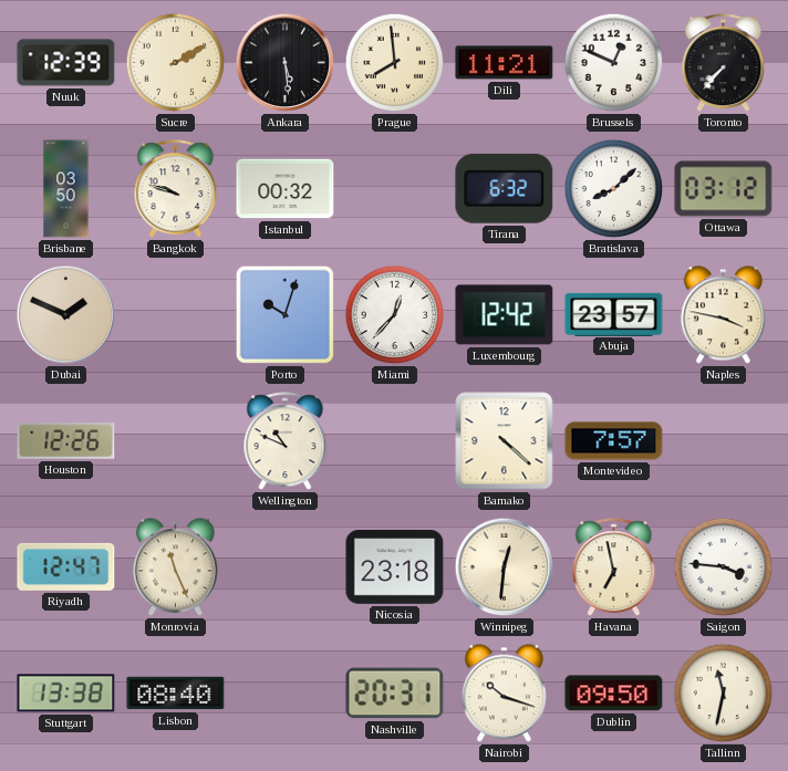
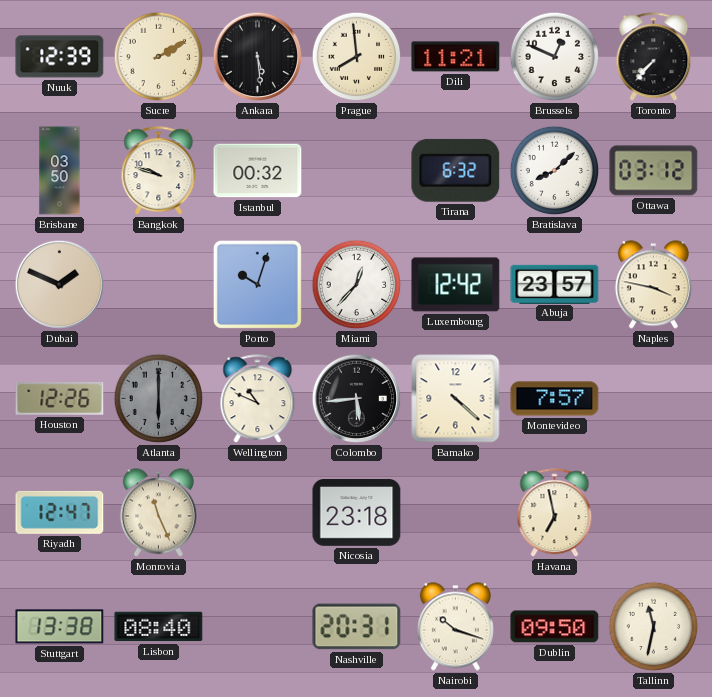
Atlanta: none -> 6:00
Colombo: none -> 5:44
Winnipeg: 12:31 -> none
Saigon: 3:46 -> none
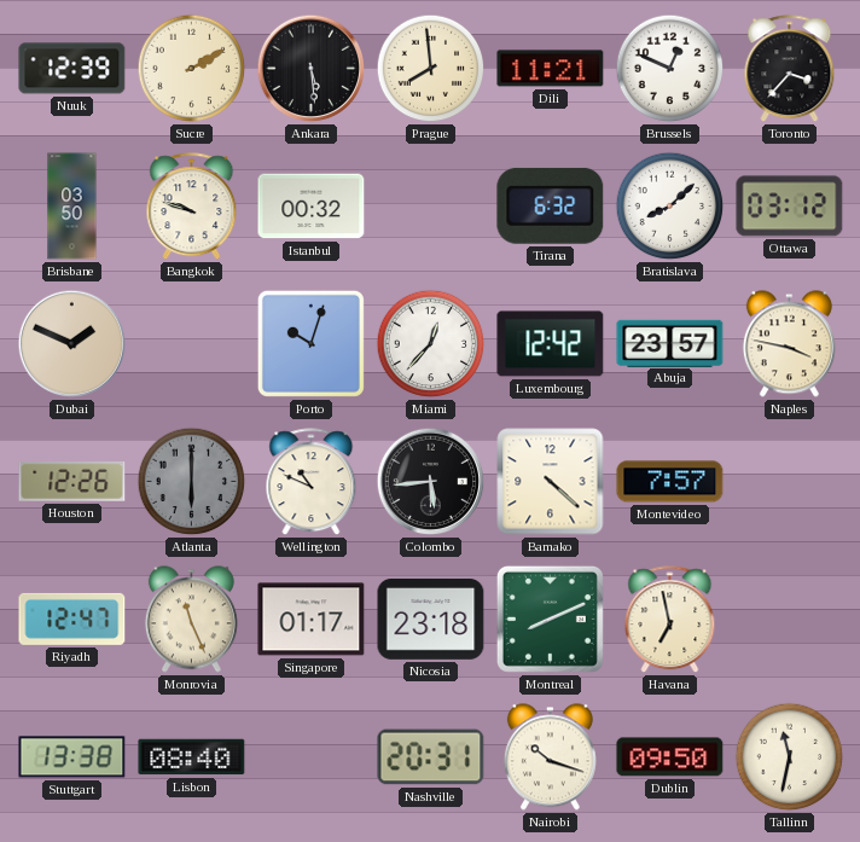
Toronto: 7:37 -> 3:37
Singapore: none -> 01:17
Montreal: none -> 8:11
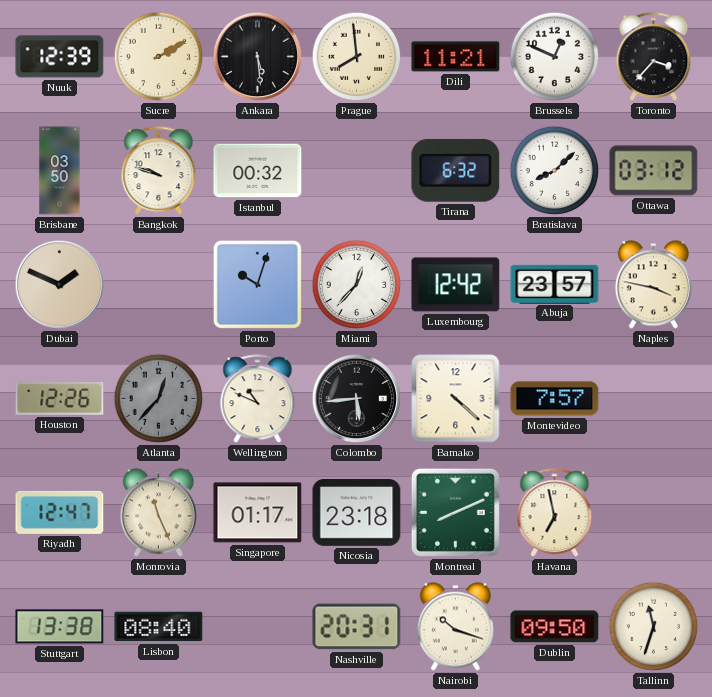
Atlanta: 6:00 -> 12:37
Tallinn: 11:32 -> 11:33
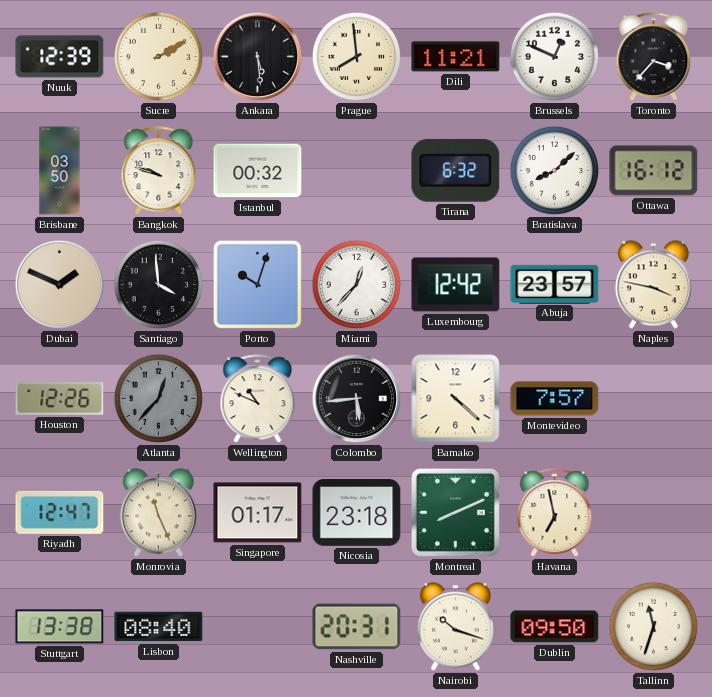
Ottawa: 03:12 -> 16:12
Santiago: none -> 3:59
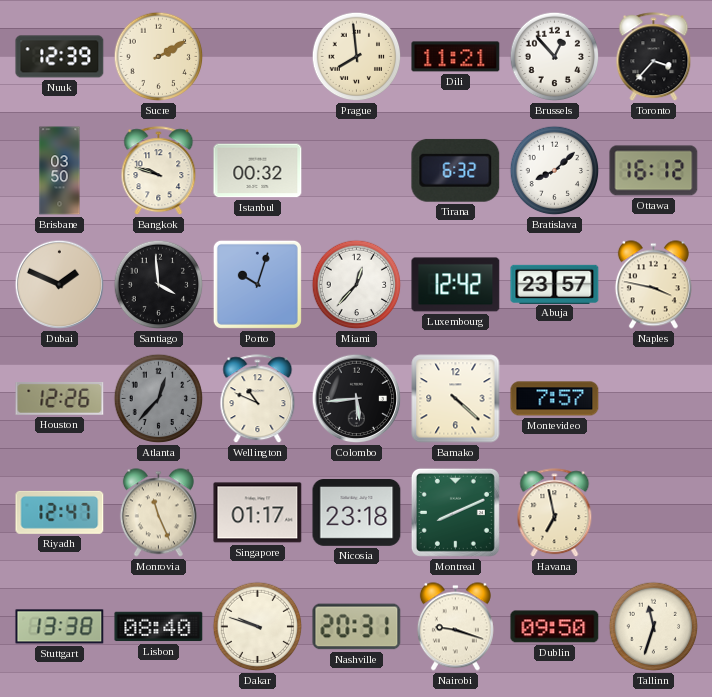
Ankara: 5:29 -> none
Brussels: 12:49 -> 12:53
Dakar: none -> 9:48
Nairobi: 10:18 -> 9:18
